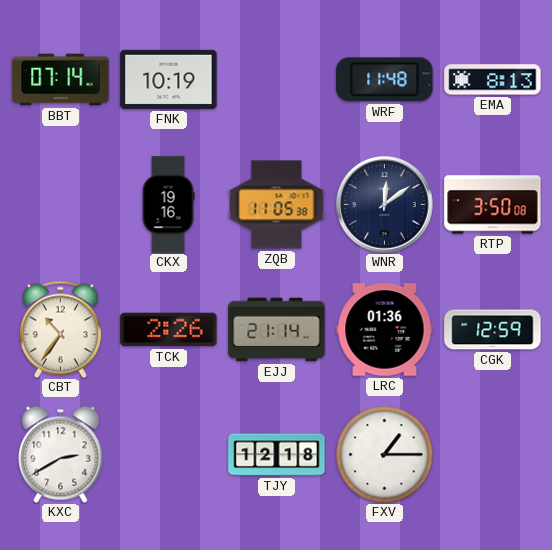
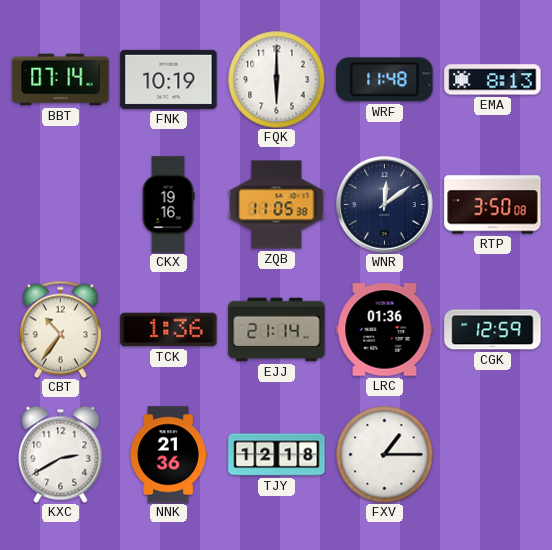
FQK: none -> 6:00
TCK: 2:26 -> 1:36
NNK: none -> 21:36
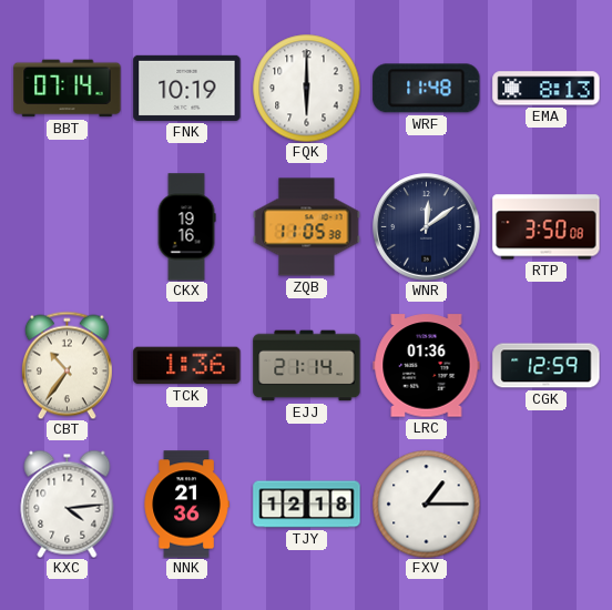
KXC: 2:40 -> 4:14
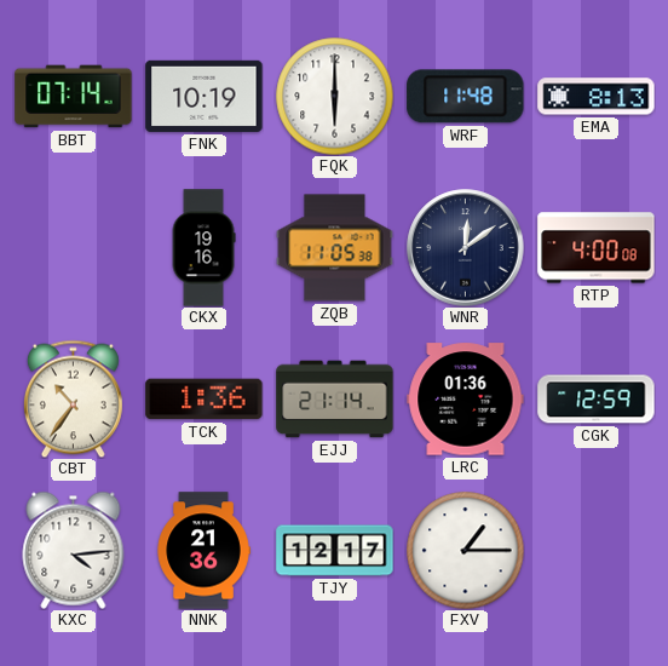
RTP: 3:50 -> 4:00
TJY: 12:18 -> 12:17
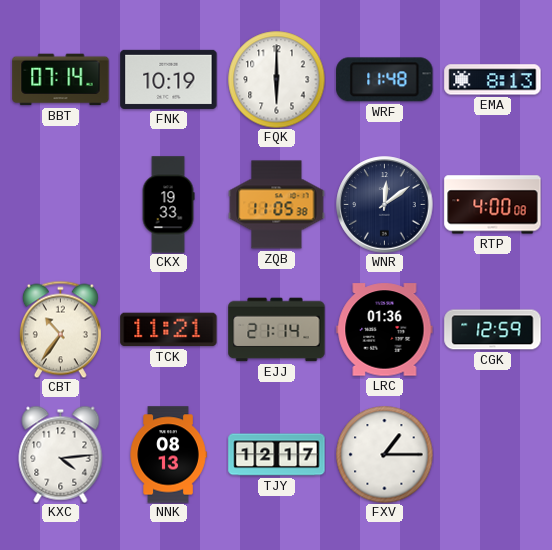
CKX: 19:16 -> 19:33
TCK: 1:36 -> 11:21
NNK: 21:36 -> 08:13
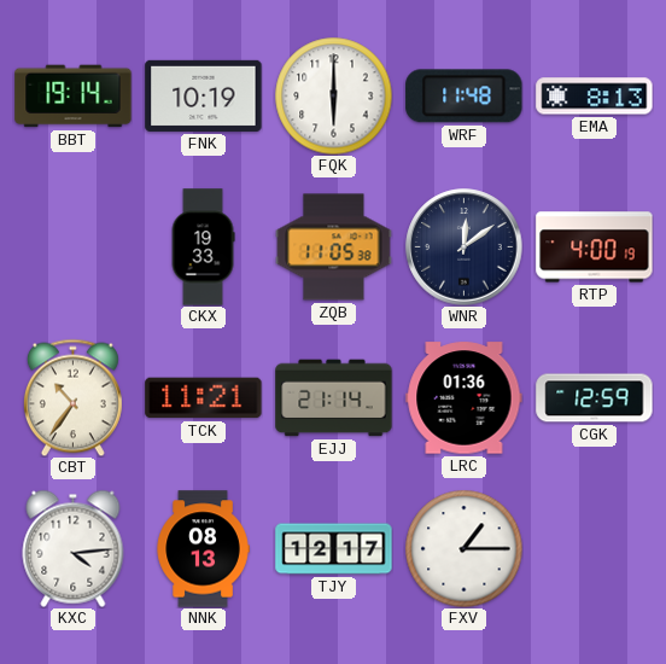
BBT: 07:14 -> 19:14
RTP: 4:00:08 -> 4:00:19
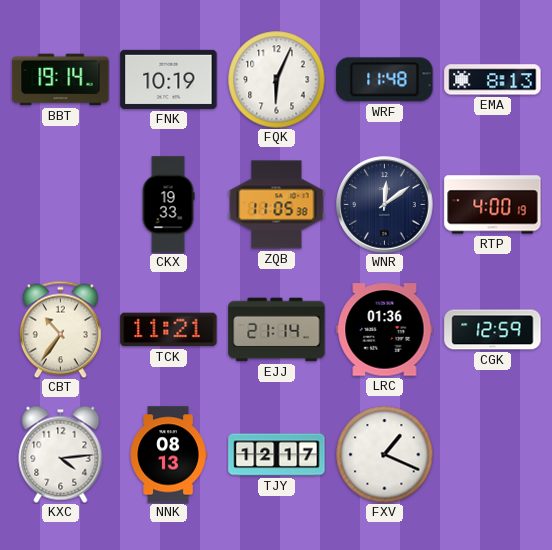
FQK: 6:00 -> 6:04
FXV: 1:15 -> 1:19
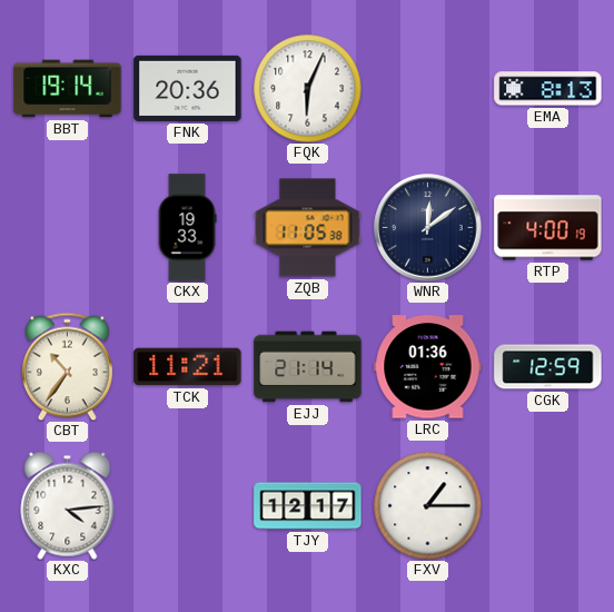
FNK: 10:19 -> 20:36
WRF: 11:48 -> none
NNK: 08:13 -> none
FXV: 1:19 -> 1:15
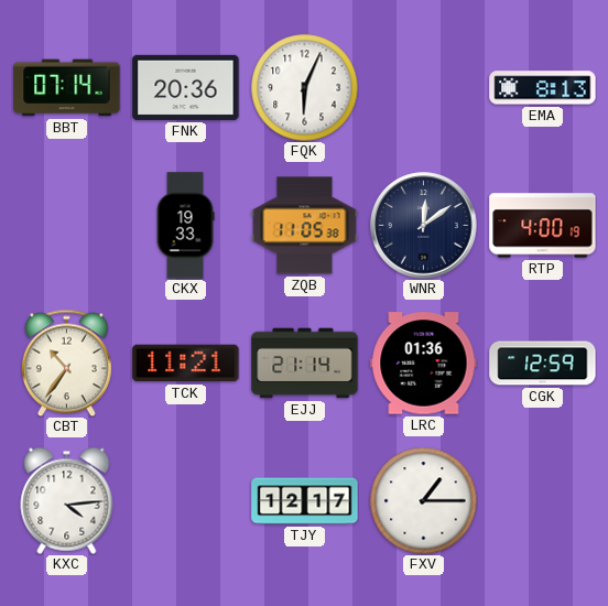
BBT: 19:14 -> 07:14
